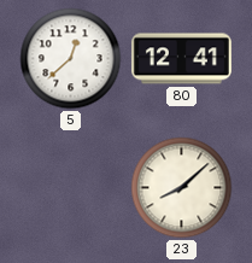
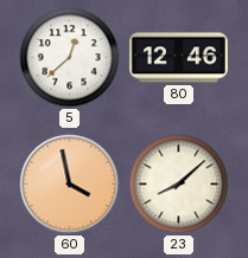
80: 12:41 -> 12:46
60: none -> 3:58
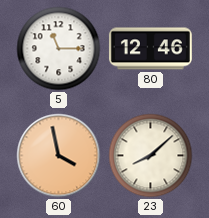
5: 12:38 -> 11:15
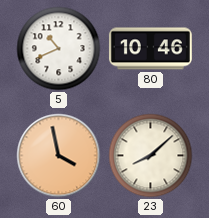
5: 11:15 -> 10:41
80: 12:46 -> 10:46
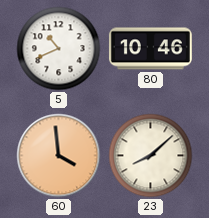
60: 3:58 -> 3:59
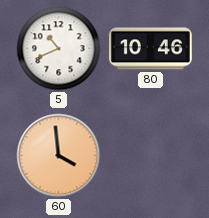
23: 8:08 -> none
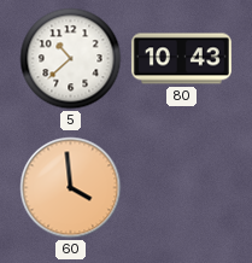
5: 10:41 -> 10:38
80: 10:46 -> 10:43
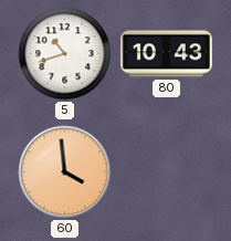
5: 10:38 -> 10:42
